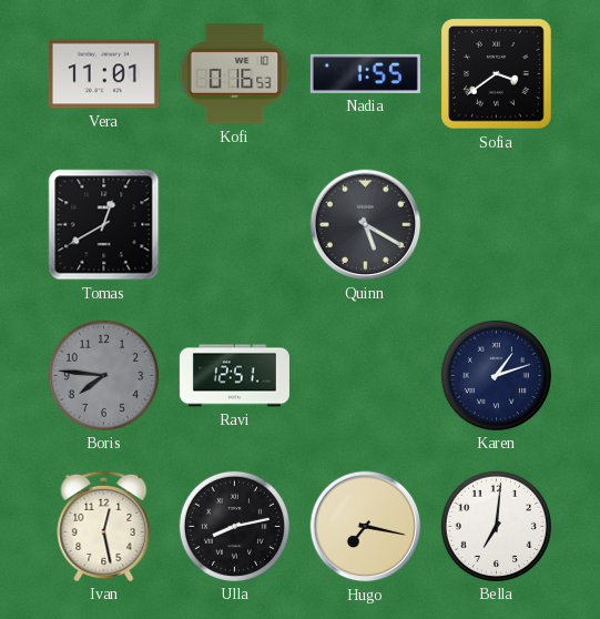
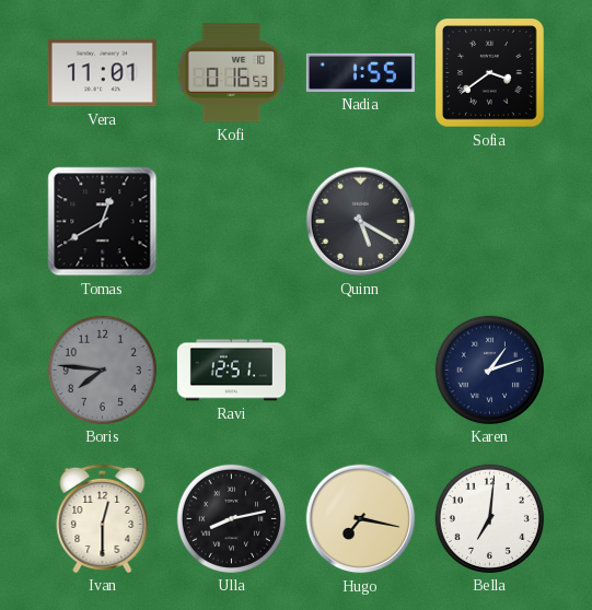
Ivan: 12:28 -> 12:30
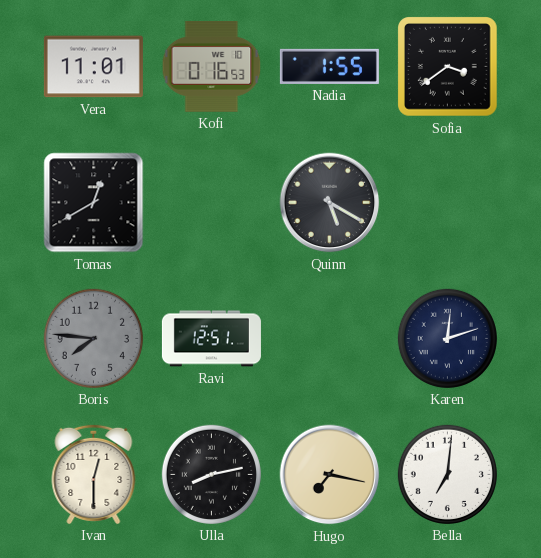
Karen: 1:12 -> 12:12
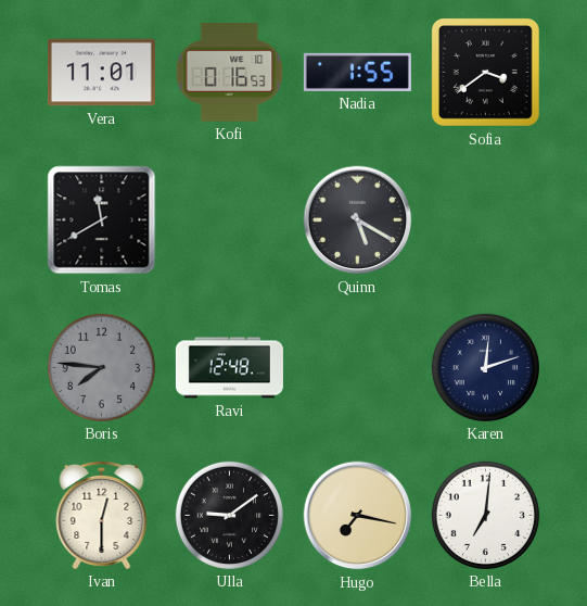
Tomas: 12:40 -> 11:40
Ravi: 12:51 -> 12:48
Ulla: 8:13 -> 9:09
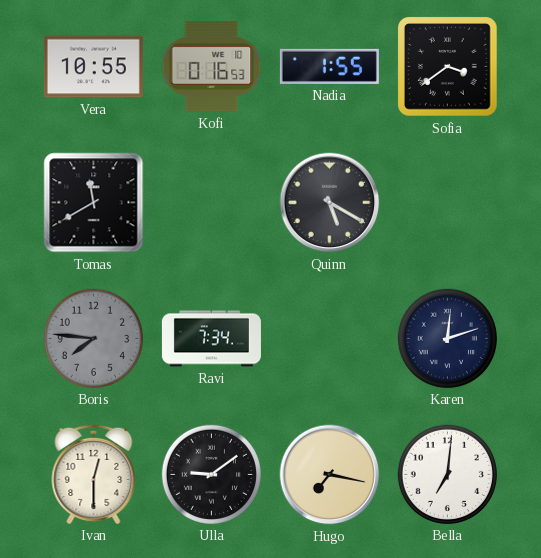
Vera: 11:01 -> 10:55
Ravi: 12:48 -> 7:34
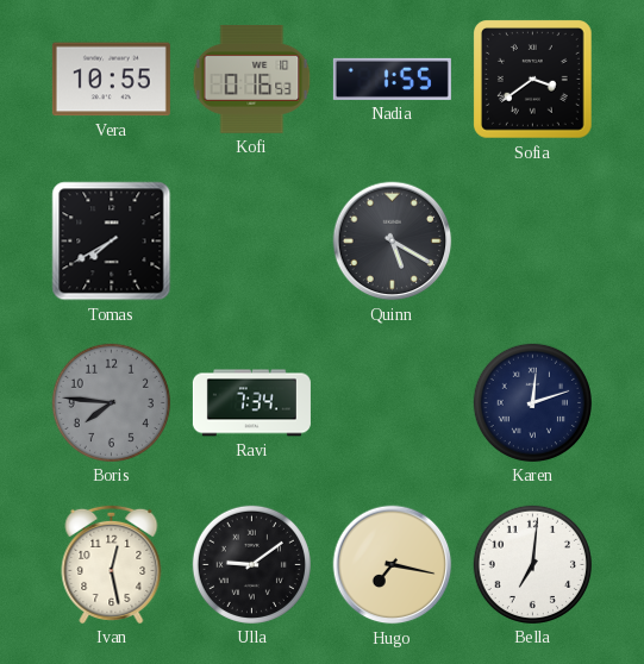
Tomas: 11:40 -> 7:40
Ivan: 12:30 -> 12:28
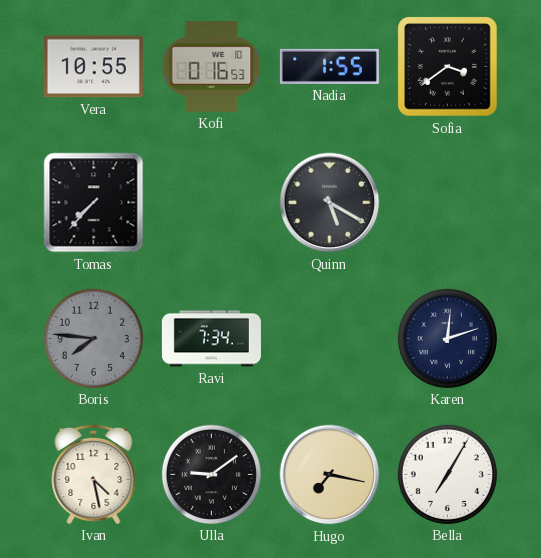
Tomas: 7:40 -> 7:37
Ivan: 12:28 -> 4:28
Bella: 7:01 -> 7:05
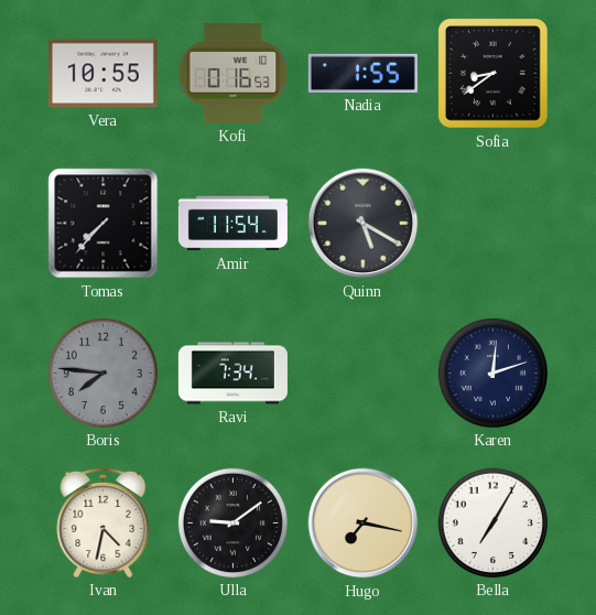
Sofia: 3:39 -> 8:39
Amir: none -> 11:54
Ivan: 4:28 -> 4:32
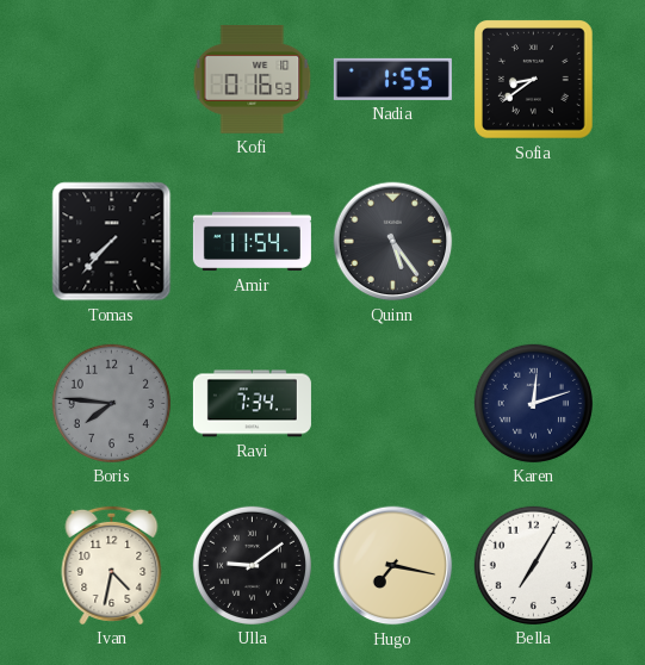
Vera: 10:55 -> none
Quinn: 5:20 -> 5:24
